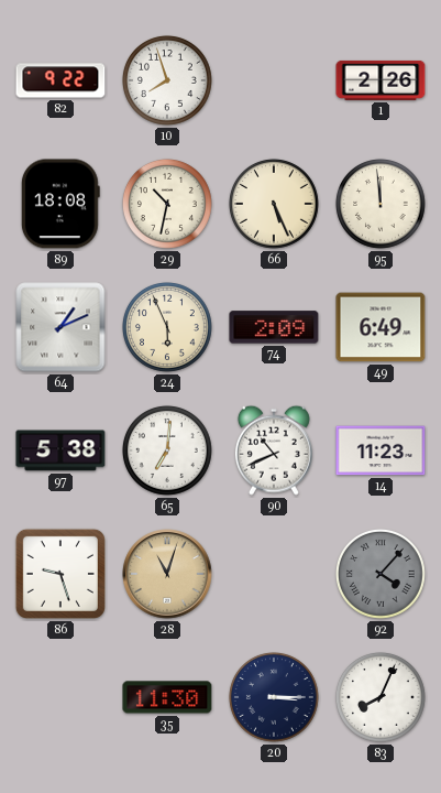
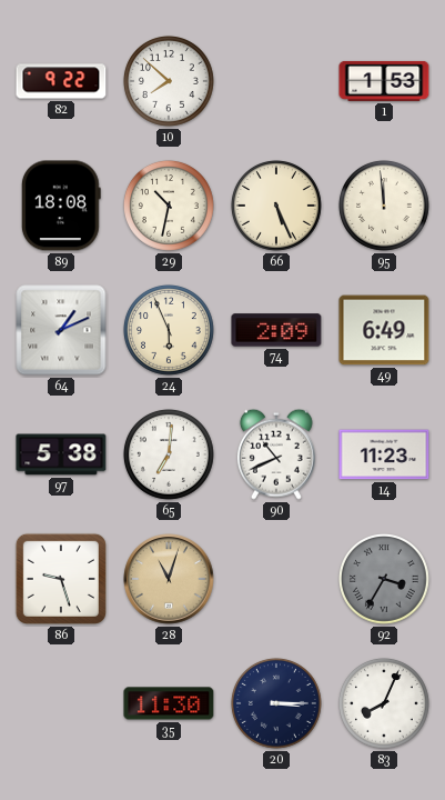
10: 7:57 -> 7:52
1: 2:26 -> 1:53
92: 4:07 -> 3:35
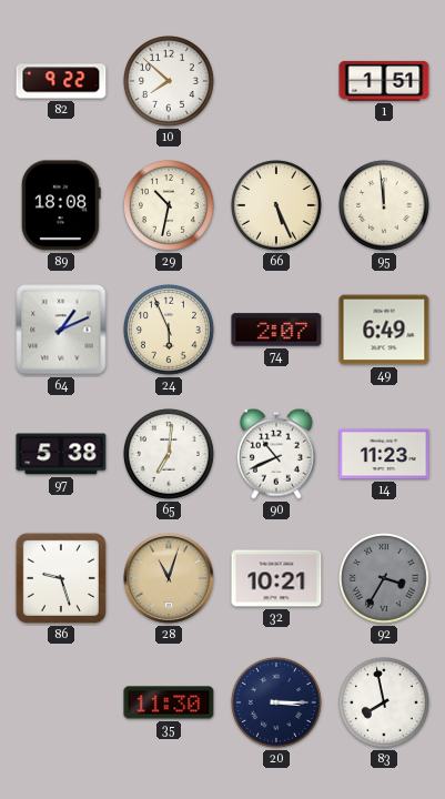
1: 1:53 -> 1:51
74: 2:09 -> 2:07
32: none -> 10:21
83: 8:04 -> 7:58
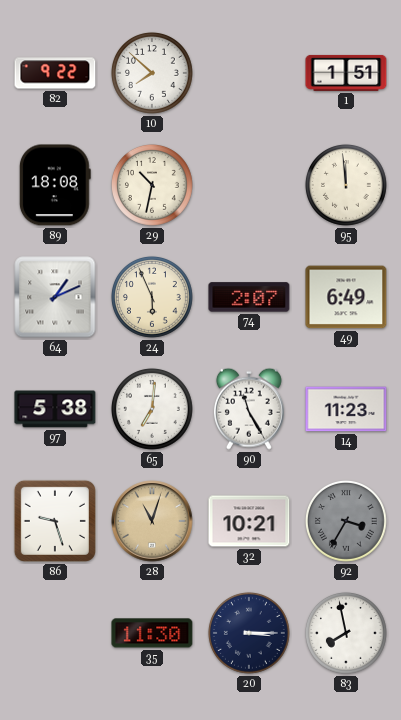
66: 5:26 -> none
90: 10:41 -> 11:25
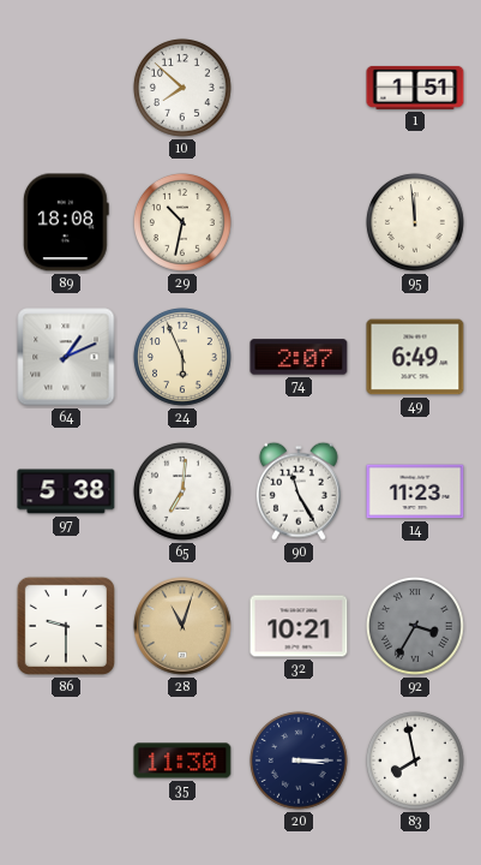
82: 9:22 -> none
86: 9:27 -> 9:30
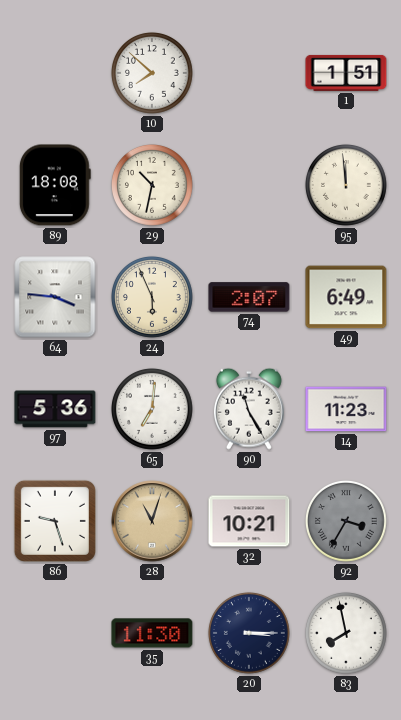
64: 1:11 -> 3:46
97: 5:38 -> 5:36
86: 9:30 -> 9:27
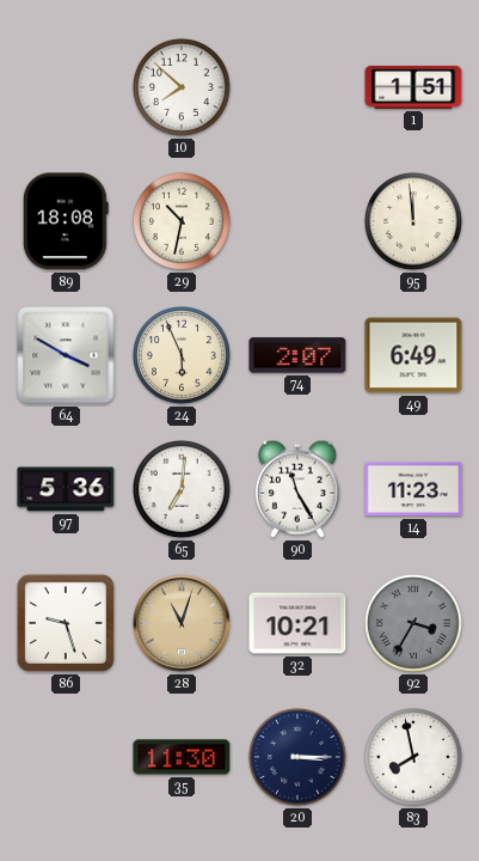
64: 3:46 -> 3:50
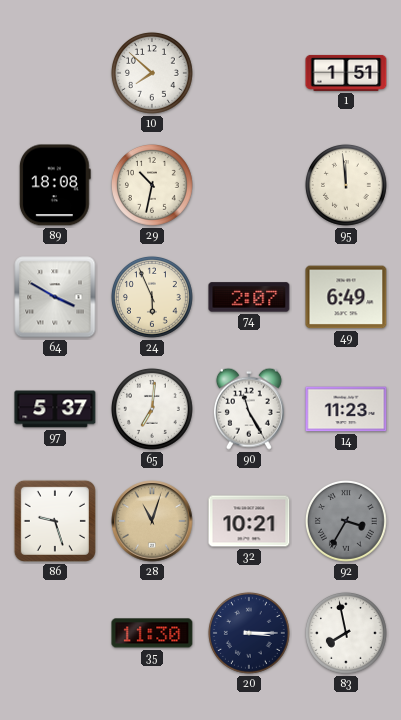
97: 5:36 -> 5:37
